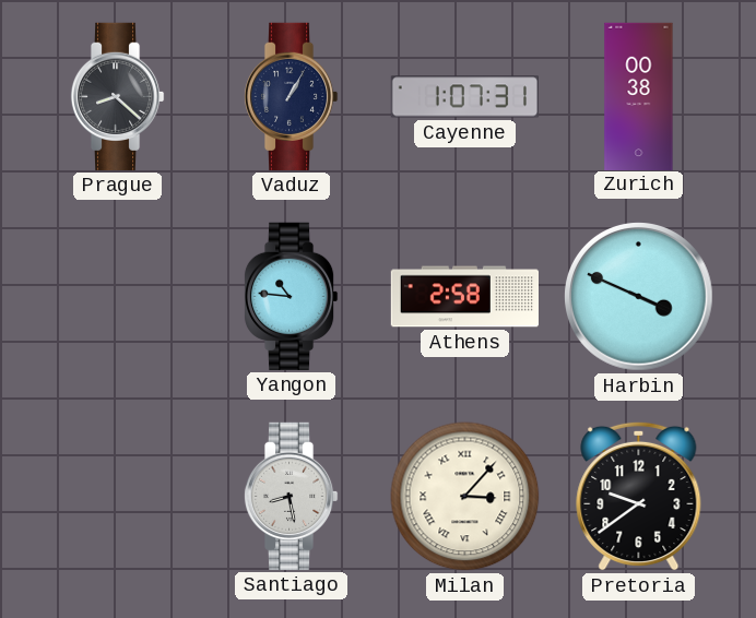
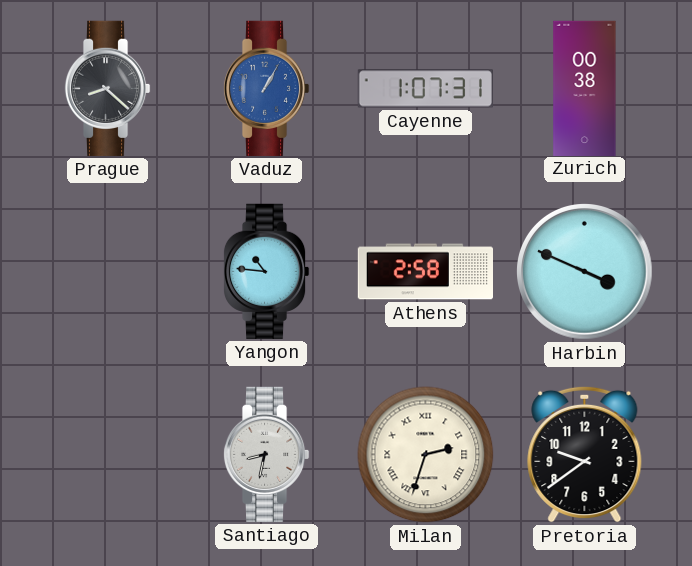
Vaduz dial: navy -> blue
Santiago: 8:28 -> 8:32
Milan: 3:07 -> 2:33
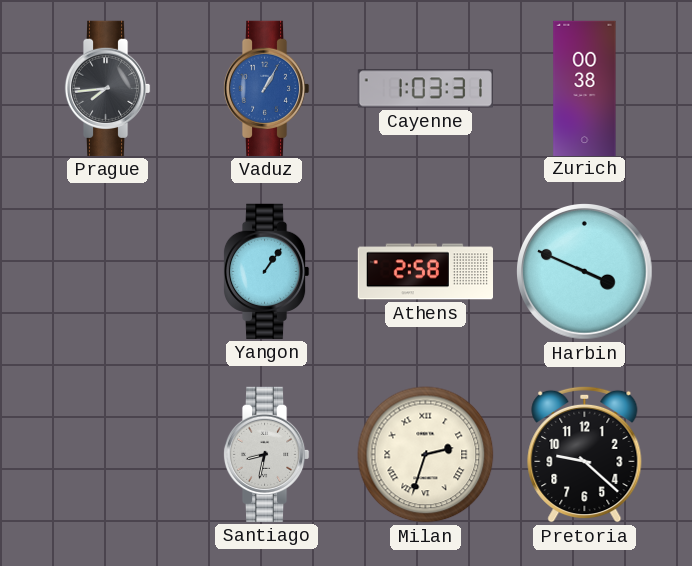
Prague: 8:22 -> 7:44
Cayenne: 1:07 -> 1:03
Yangon: 10:46 -> 1:06
Pretoria: 9:39 -> 9:22
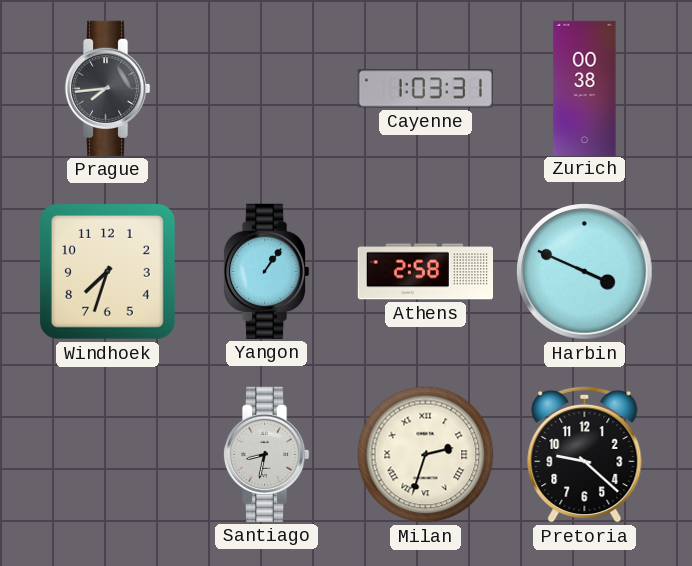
Vaduz: 1:05 -> none
Windhoek: none -> 7:33
